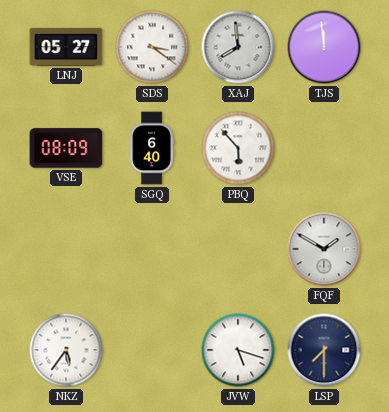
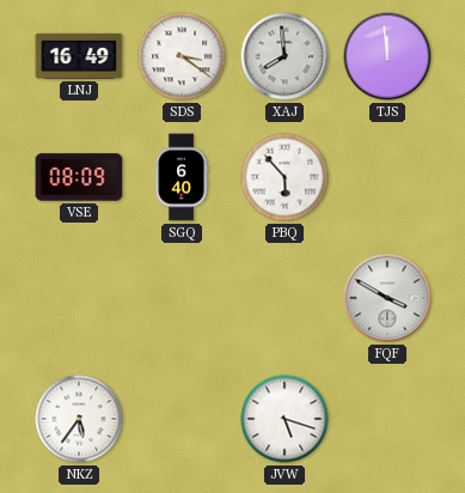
LNJ: 05:27 -> 16:49
FQF: 1:50 -> 3:50
LSP: 7:30 -> none
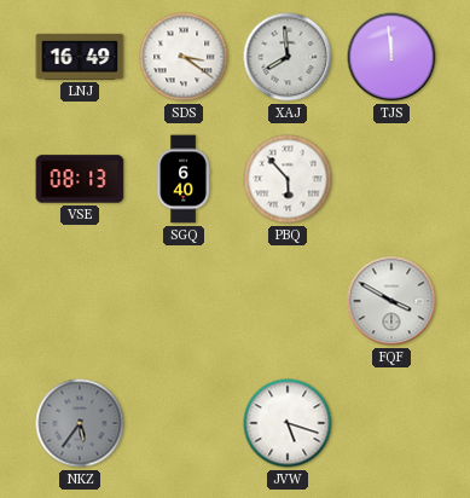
VSE: 08:09 -> 08:13
NKZ dial: white -> grey
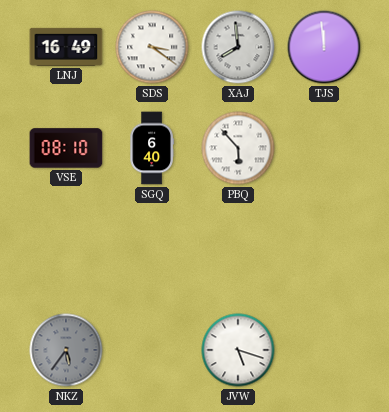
VSE: 08:13 -> 08:10
FQF: 3:50 -> none
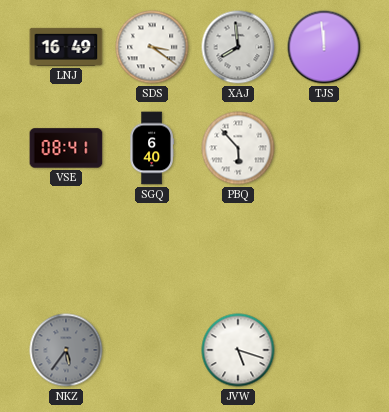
VSE: 08:10 -> 08:41
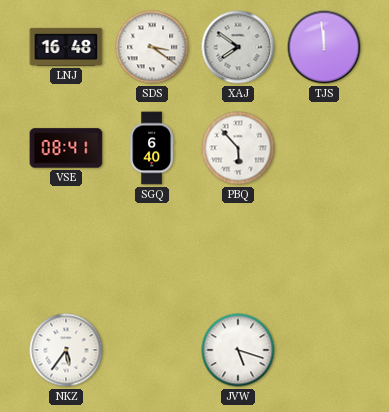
LNJ: 16:49 -> 16:48
XAJ: 7:59 -> 7:51
NKZ dial: grey -> white
